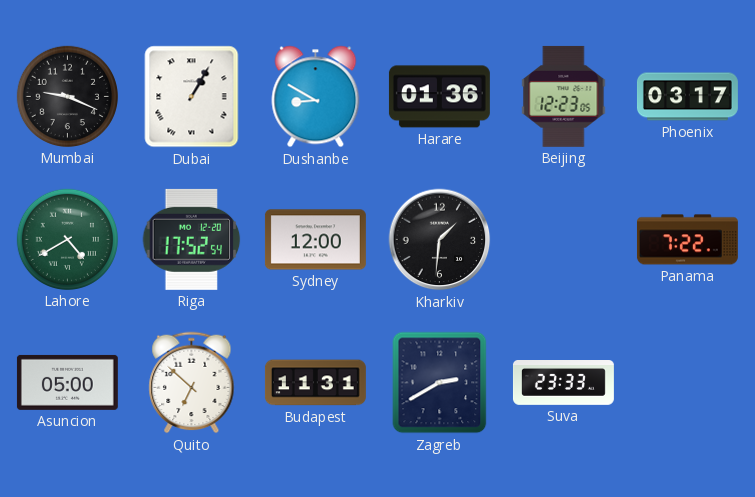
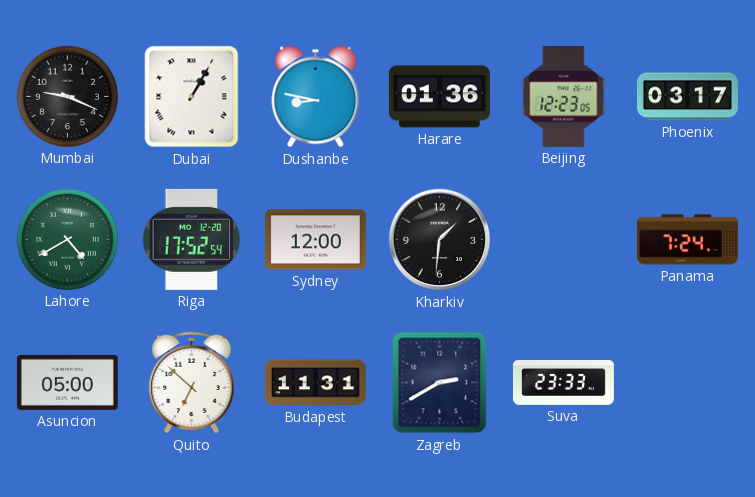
Dushanbe: 8:50 -> 8:47
Panama: 7:22 -> 7:24
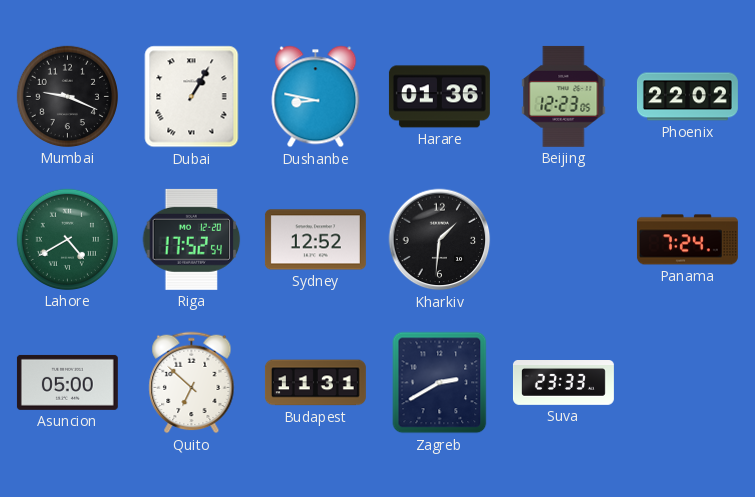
Phoenix: 03:17 -> 22:02
Sydney: 12:00 -> 12:52
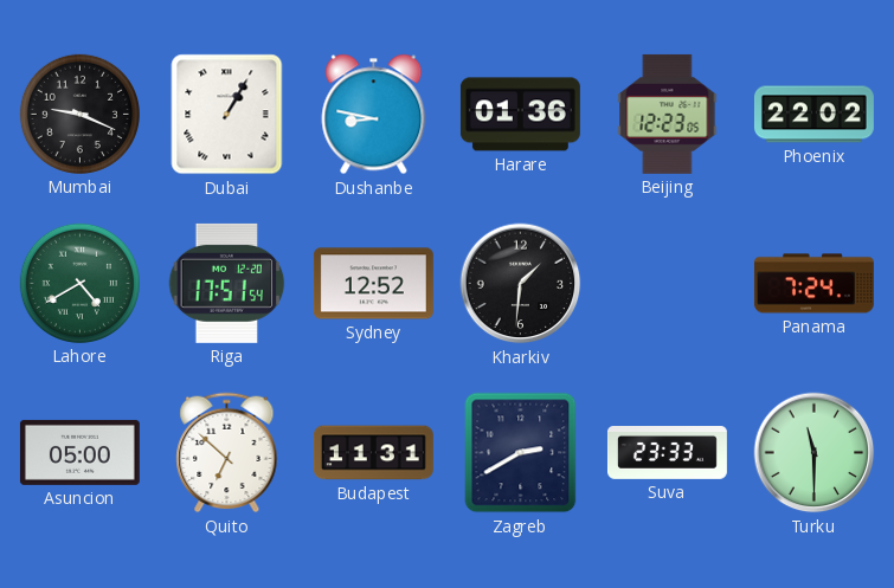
Riga: 17:52 -> 17:51
Turku: none -> 11:30
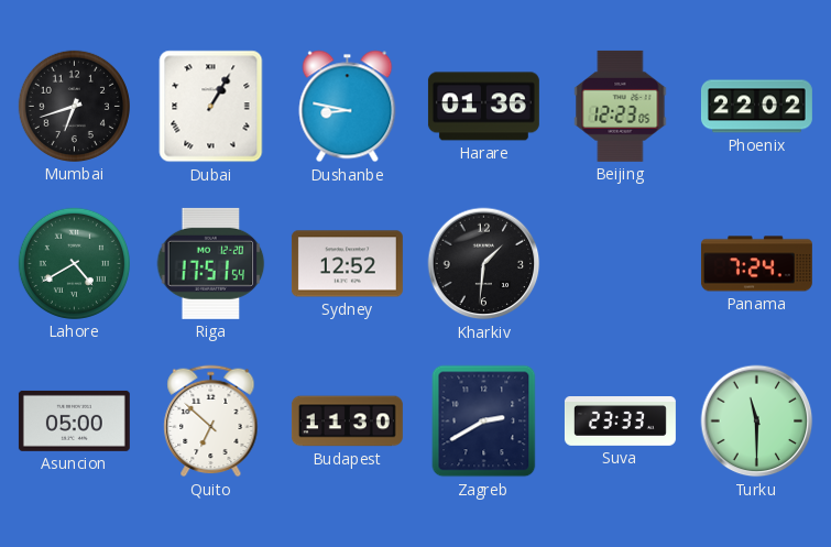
Mumbai: 9:19 -> 6:42
Budapest: 11:31 -> 11:30
